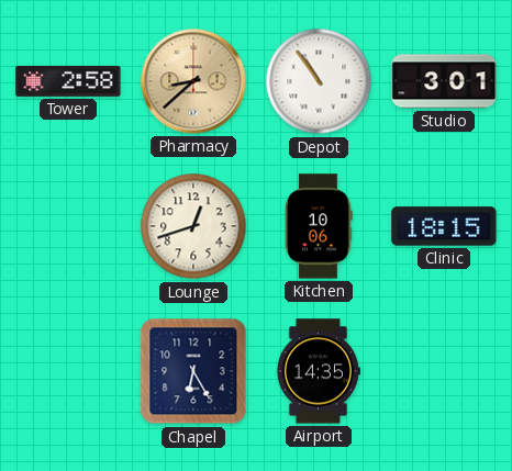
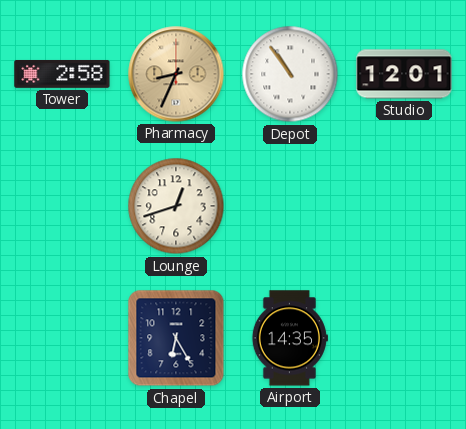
Pharmacy: 8:38 -> 8:34
Studio: 3:01 -> 12:01
Kitchen: 10:06 -> none
Clinic: 18:15 -> none
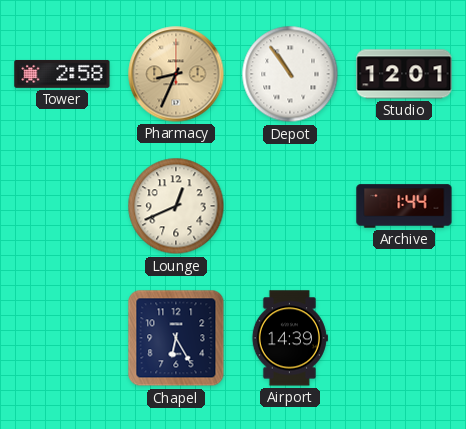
Lounge: 12:42 -> 12:41
Archive: none -> 1:44
Airport: 14:35 -> 14:39
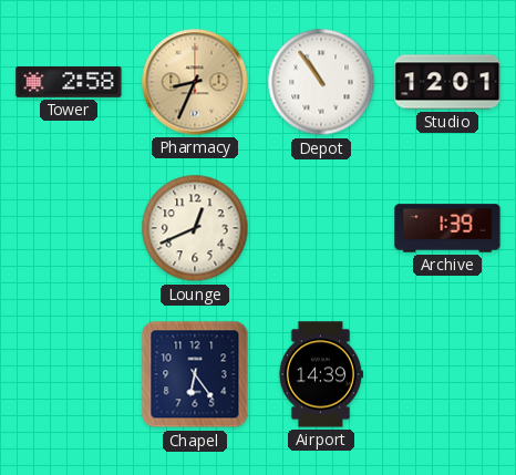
Archive: 1:44 -> 1:39
Chapel: 6:25 -> 6:24
